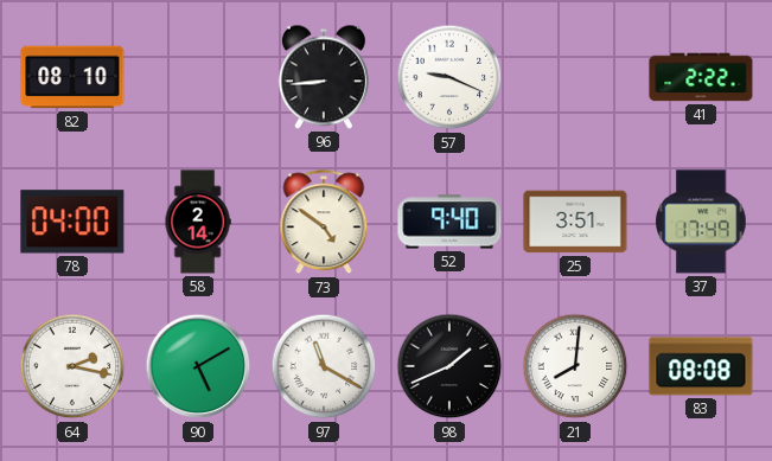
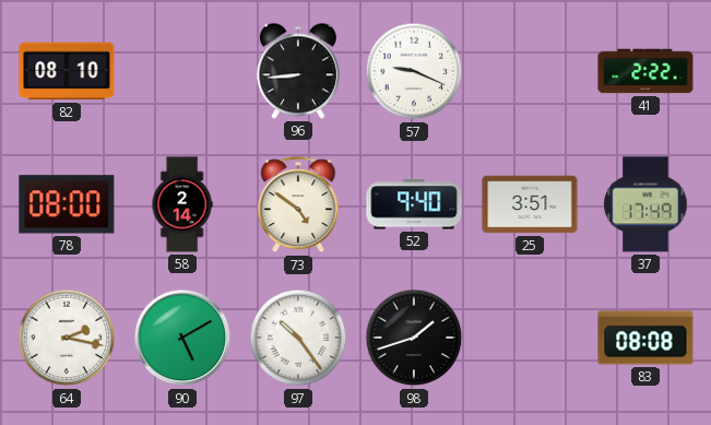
78: 04:00 -> 08:00
97: 11:20 -> 10:24
98: 1:41 -> 1:42
21: 8:01 -> none
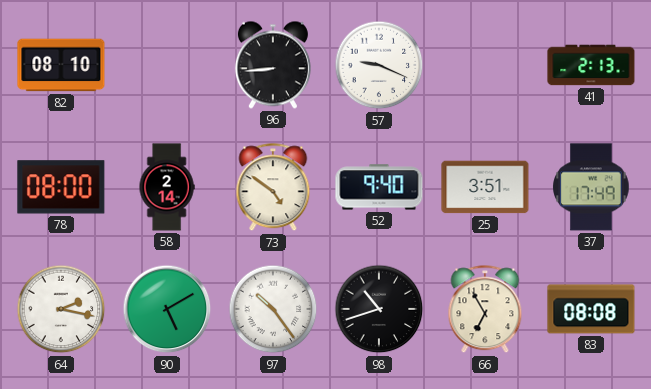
41: 2:22 -> 2:13
98: 1:42 -> 10:42
66: none -> 6:55
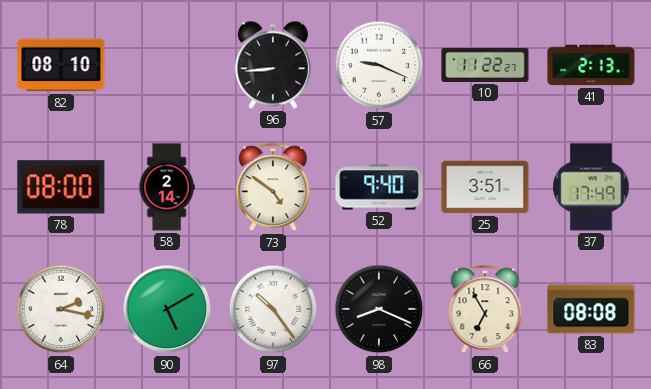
10: none -> 11:22
98: 10:42 -> 8:19
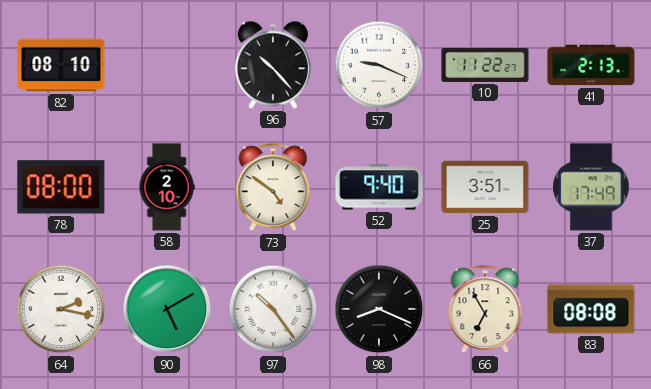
96: 8:44 -> 10:23
58: 2:14 -> 2:10
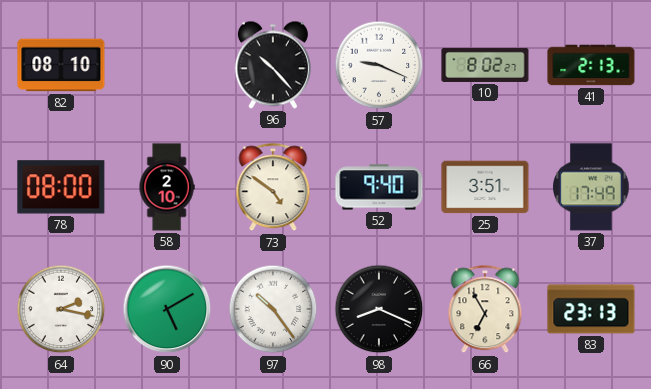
10: 11:22 -> 8:02
83: 08:08 -> 23:13
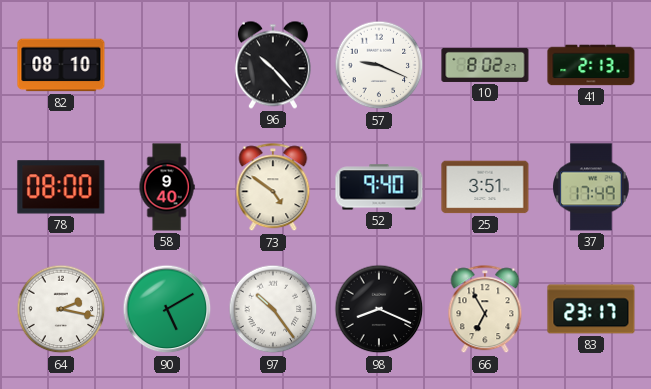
58: 2:10 -> 9:40
83: 23:13 -> 23:17
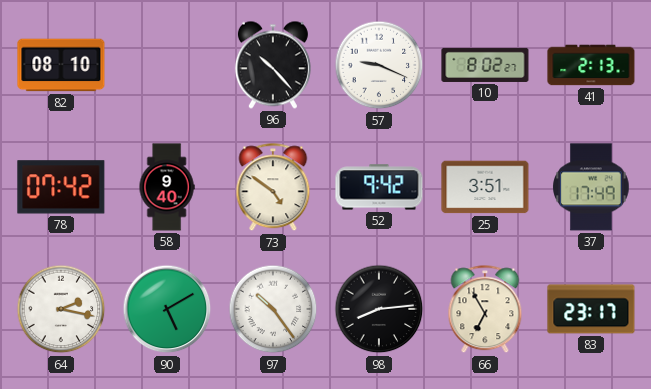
78: 08:00 -> 07:42
52: 9:40 -> 9:42
98: 8:19 -> 8:14
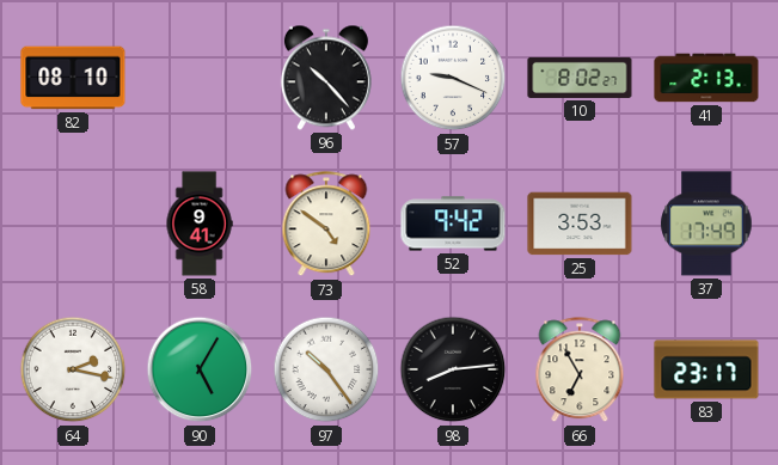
78: 07:42 -> none
58: 9:40 -> 9:41
25: 3:51 -> 3:53
90: 5:10 -> 5:05
